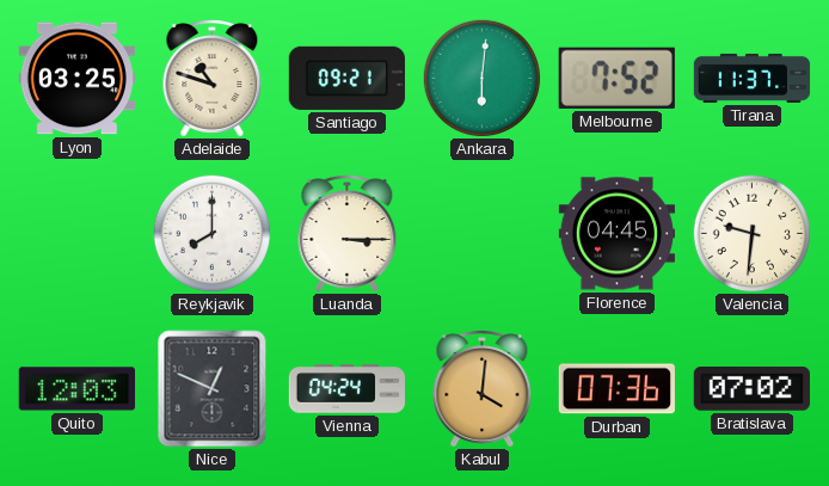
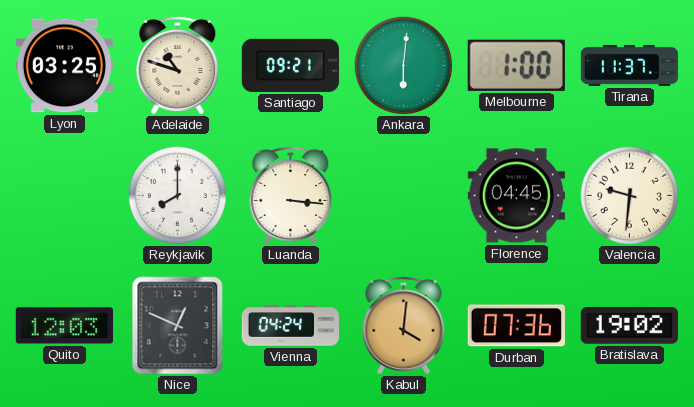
Melbourne: 7:52 -> 1:00
Luanda: 3:15 -> 3:16
Bratislava: 07:02 -> 19:02
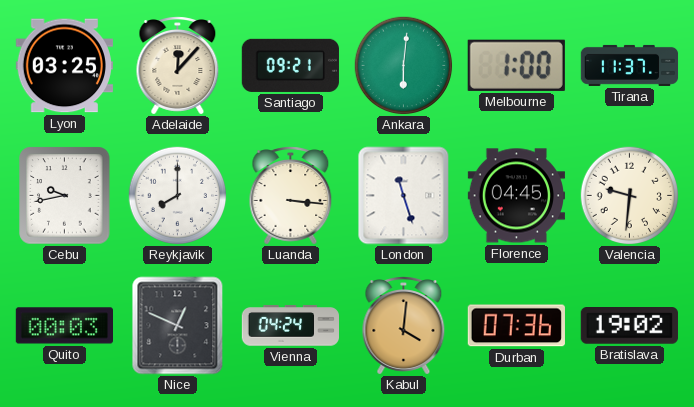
Adelaide: 10:48 -> 12:07
Cebu: none -> 9:43
London: none -> 11:27
Quito: 12:03 -> 00:03
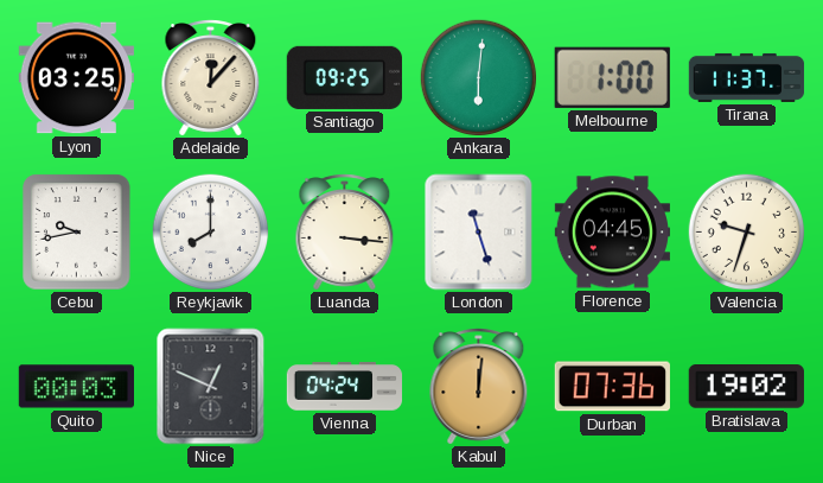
Santiago: 09:21 -> 09:25
Valencia: 9:31 -> 9:33
Kabul: 4:01 -> 12:01
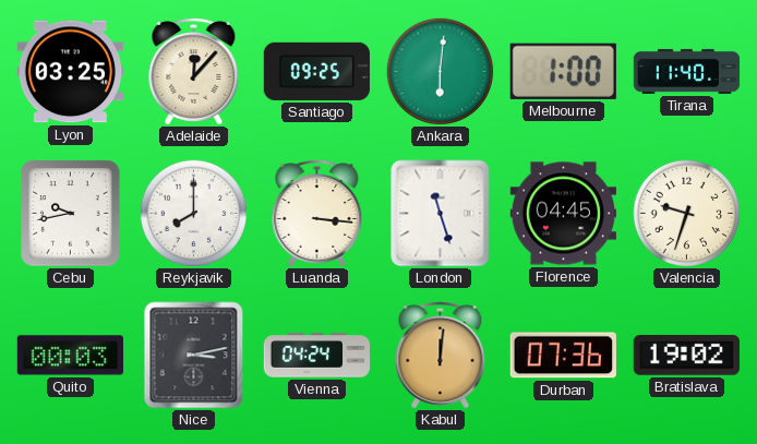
Tirana: 11:37 -> 11:40
Nice: 12:49 -> 3:13
